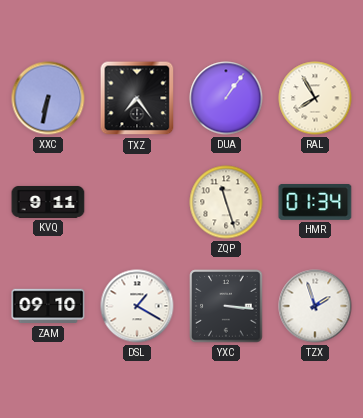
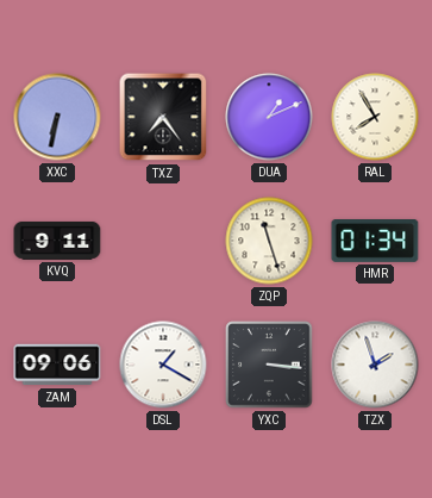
DUA: 1:06 -> 1:11
ZAM: 09:10 -> 09:06
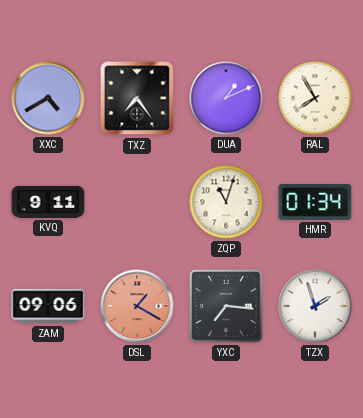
XXC: 6:32 -> 4:40
ZQP: 11:27 -> 11:03
DSL dial: white -> salmon
YXC: 3:16 -> 7:16
